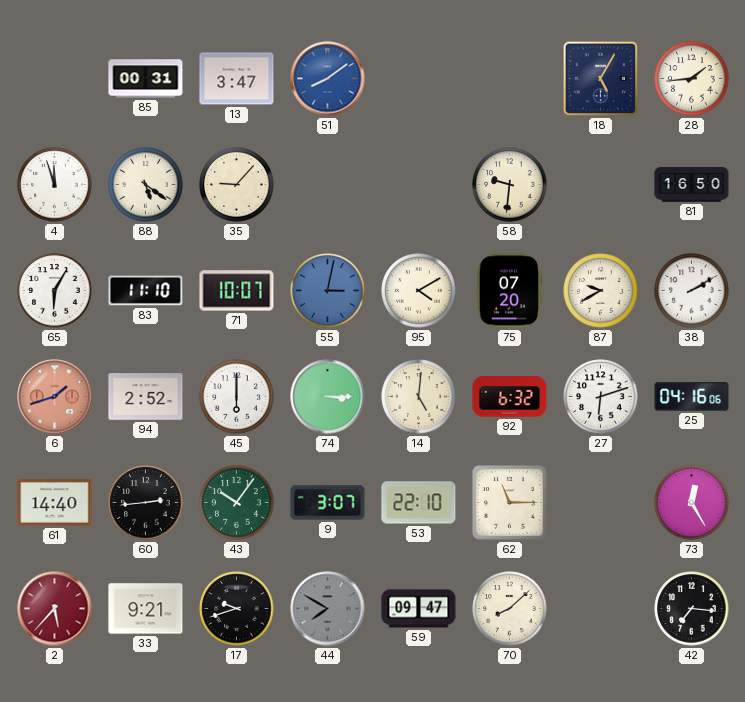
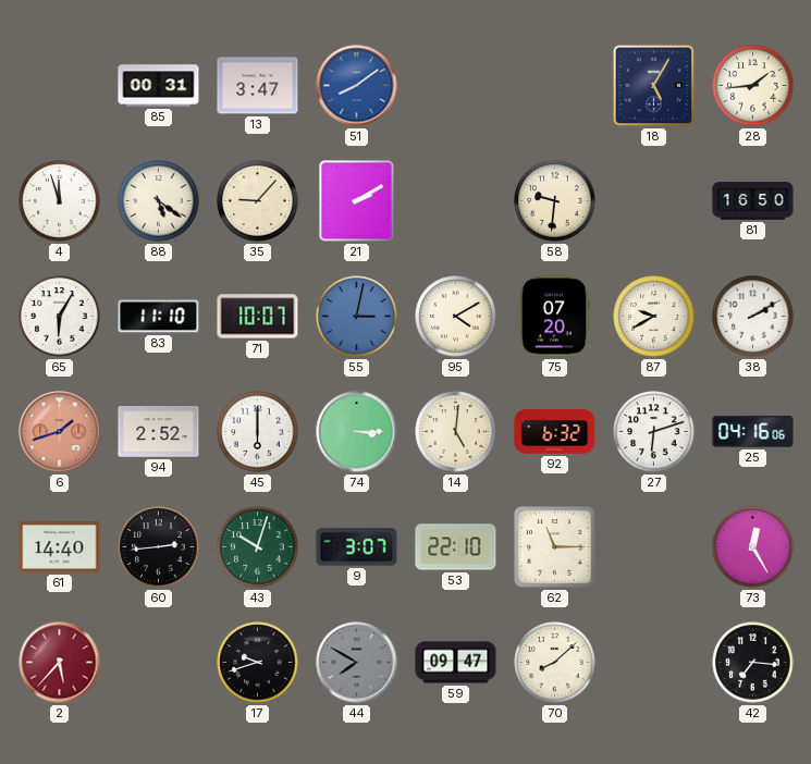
21: none -> 2:10
43: 10:06 -> 10:03
33: 9:21 -> none
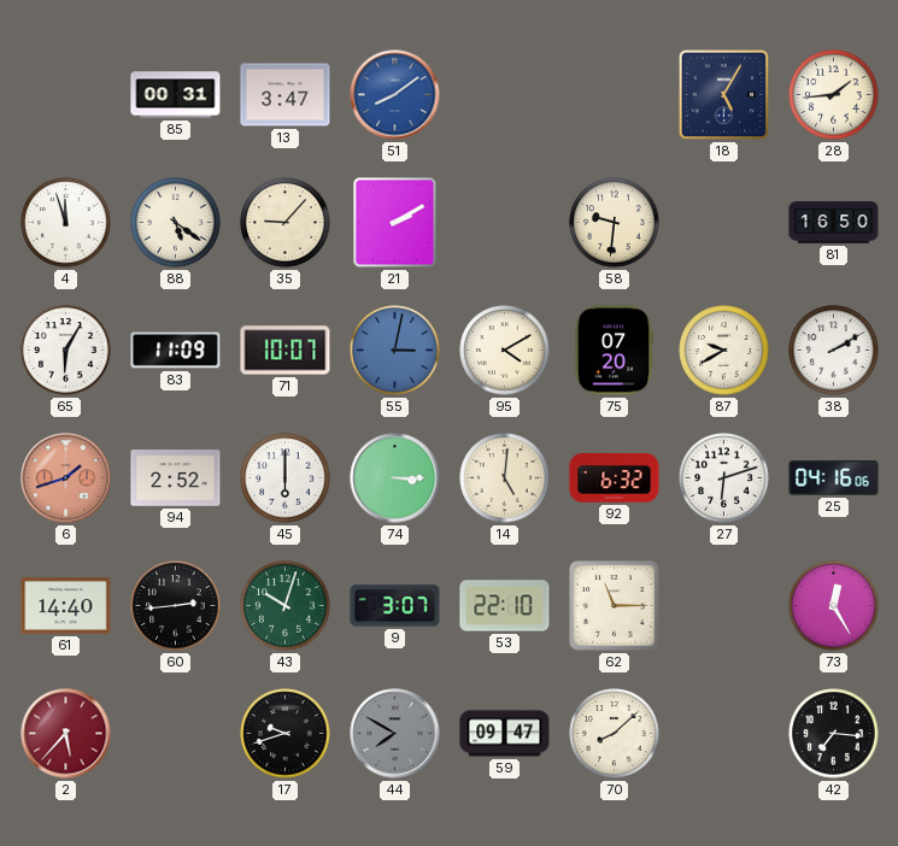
83: 11:10 -> 11:09
